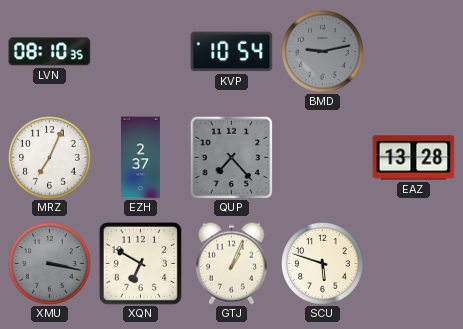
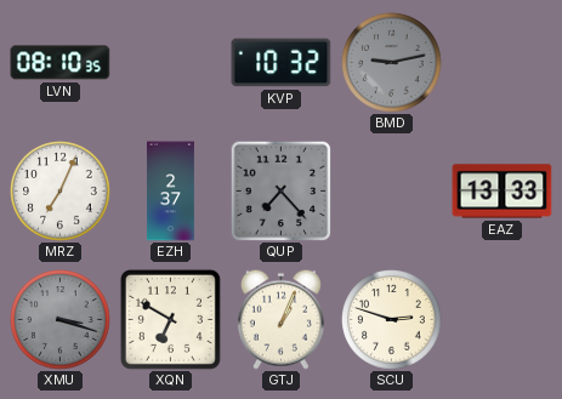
KVP: 10:54 -> 10:32
EAZ: 13:28 -> 13:33
XMU: 3:17 -> 3:18
SCU: 5:48 -> 2:48
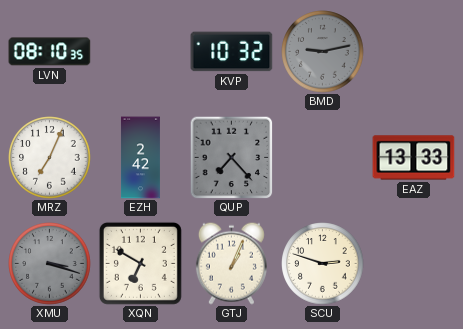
EZH: 2:37 -> 2:42
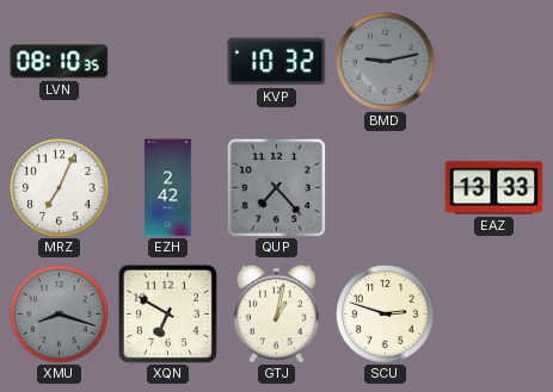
XMU: 3:18 -> 8:18
GTJ: 1:04 -> 1:02
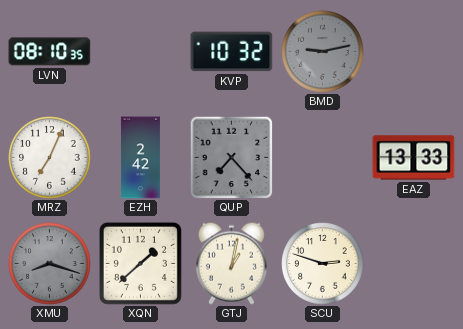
XQN: 6:50 -> 1:38
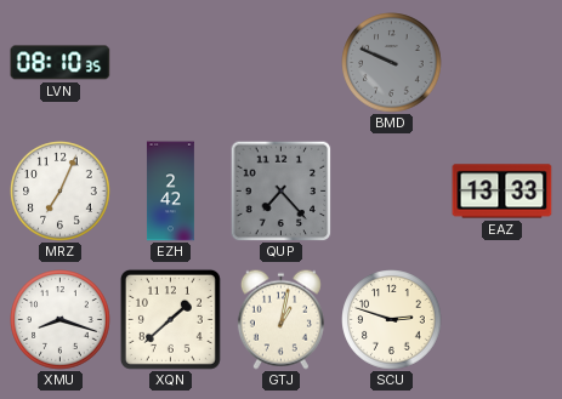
KVP: 10:32 -> none
BMD: 9:13 -> 9:49
XMU dial: grey -> white
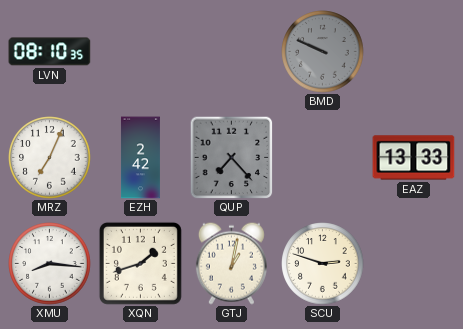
XMU: 8:18 -> 8:16
XQN: 1:38 -> 1:42
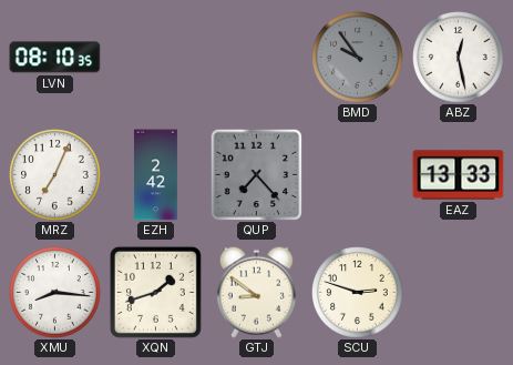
BMD: 9:49 -> 9:54
ABZ: none -> 12:28
GTJ: 1:02 -> 8:51
